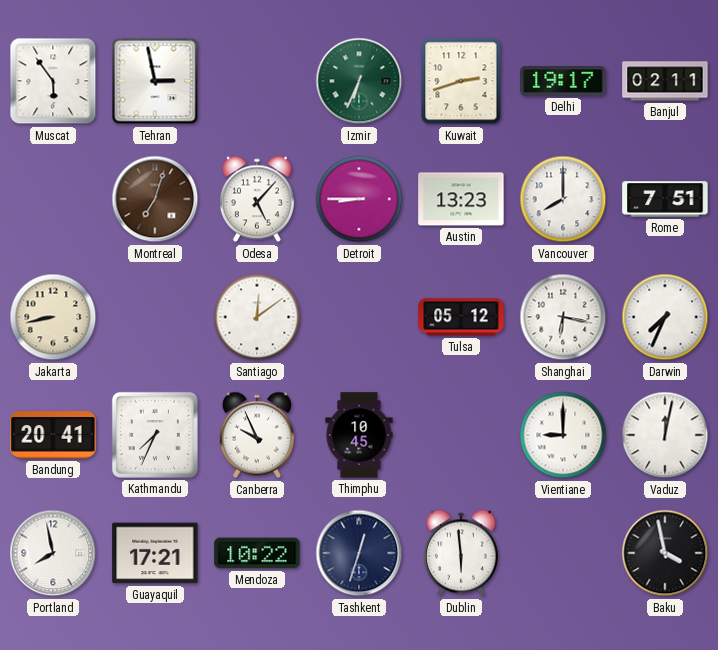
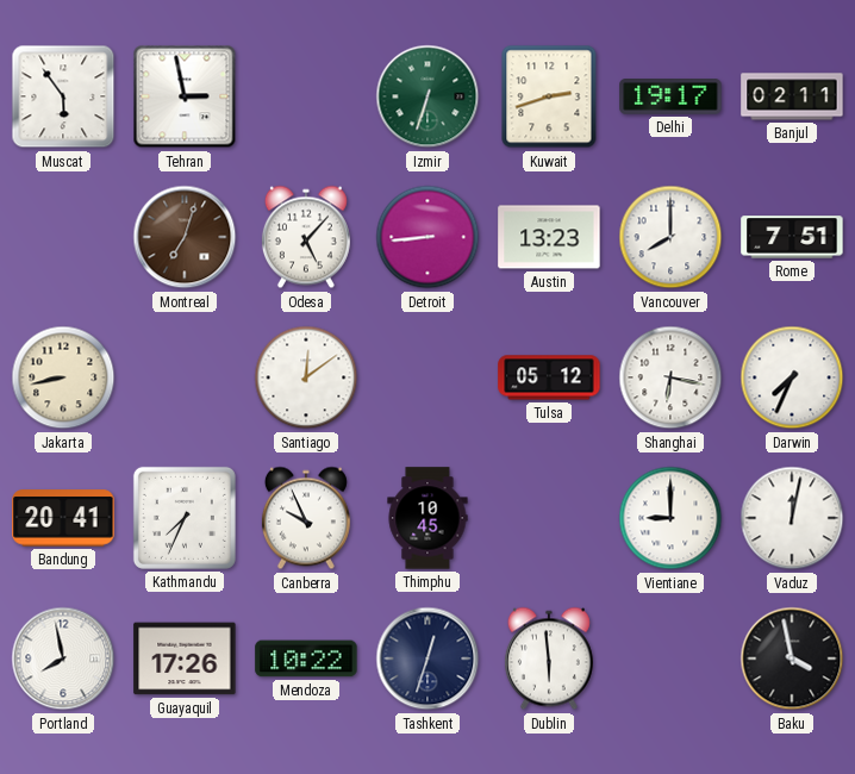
Izmir: 6:34 -> 6:33
Detroit: 8:45 -> 8:44
Guayaquil: 17:21 -> 17:26
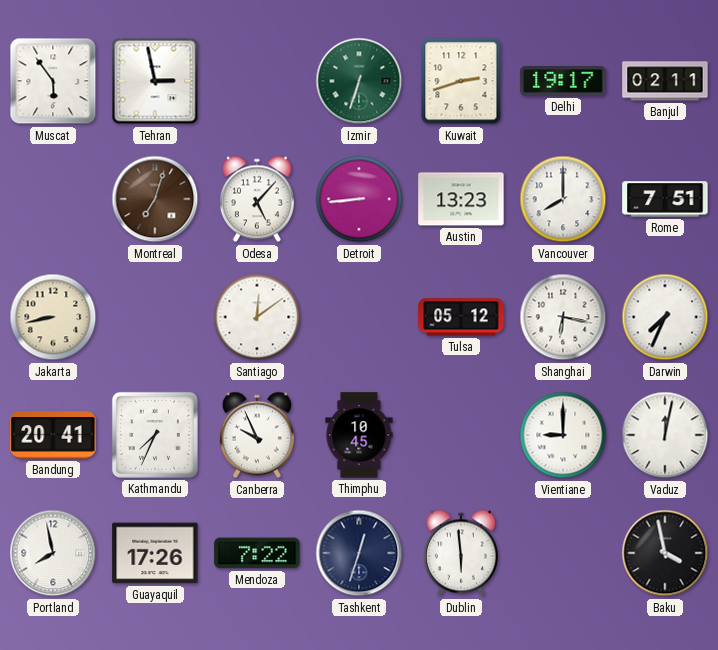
Mendoza: 10:22 -> 7:22
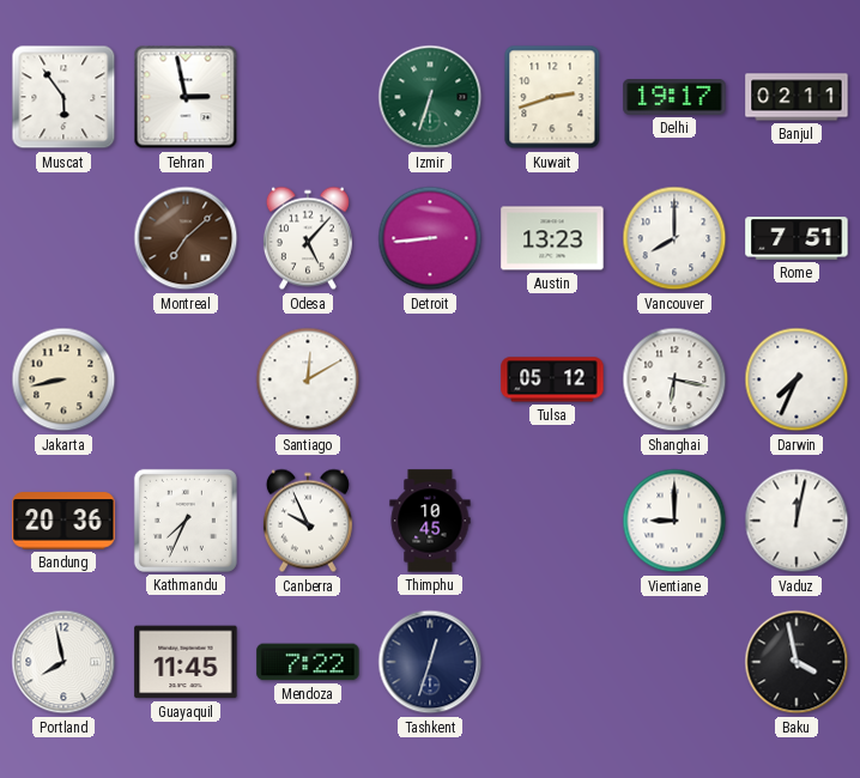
Montreal: 7:03 -> 7:08
Santiago: 12:09 -> 12:10
Bandung: 20:41 -> 20:36
Guayaquil: 17:26 -> 11:45
Dublin: 5:59 -> none
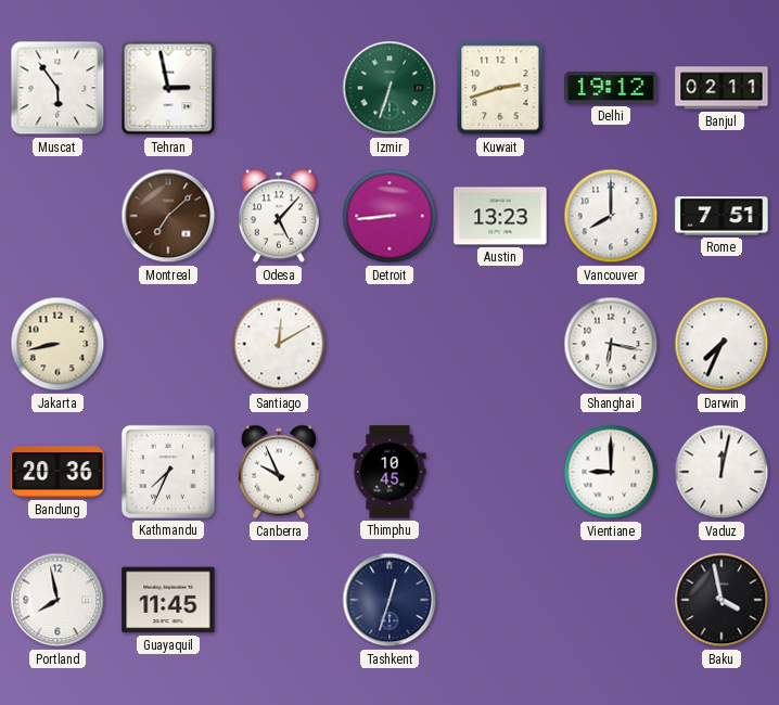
Delhi: 19:17 -> 19:12
Tulsa: 05:12 -> none
Mendoza: 7:22 -> none
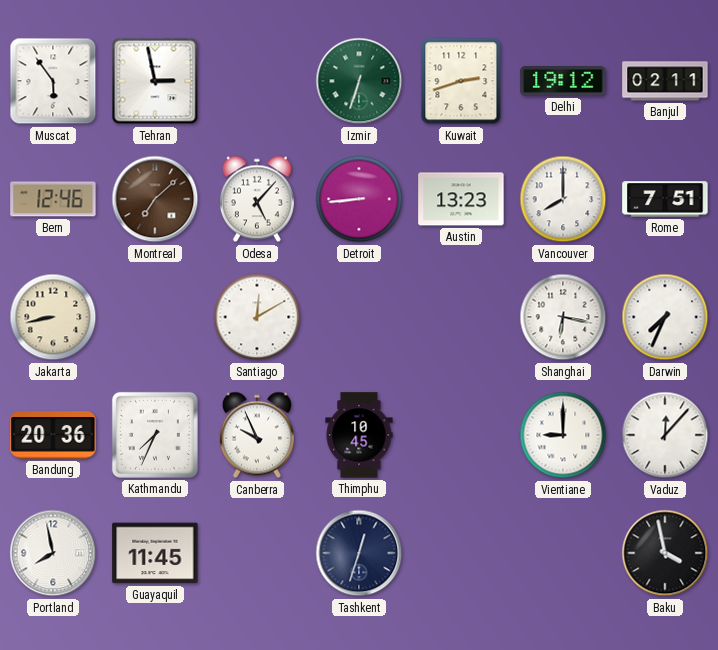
Bern: none -> 12:46
Vaduz: 12:02 -> 12:07
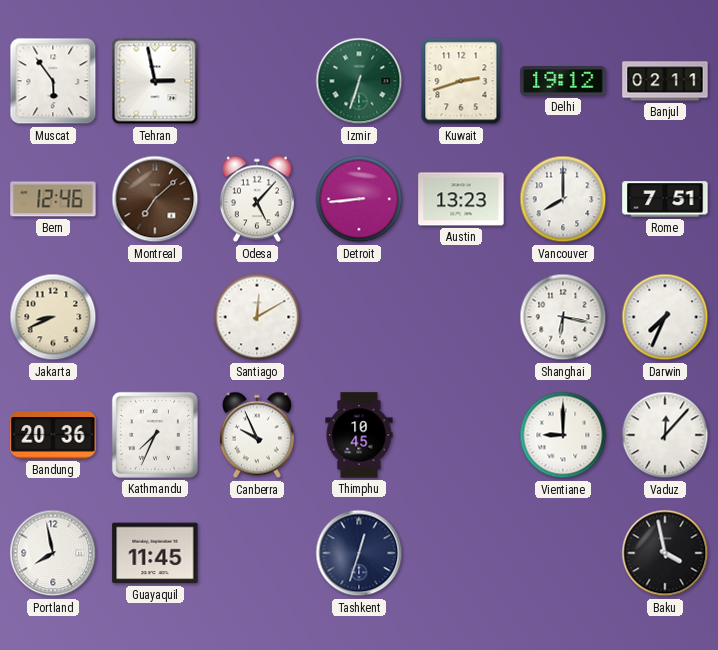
Jakarta: 8:43 -> 8:41
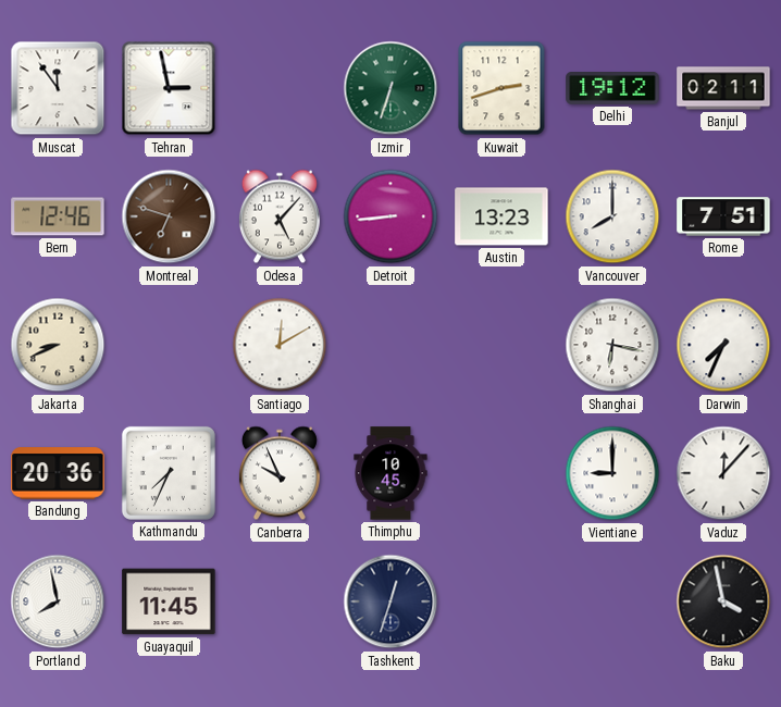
Muscat: 5:54 -> 11:54
Montreal: 7:08 -> 6:48
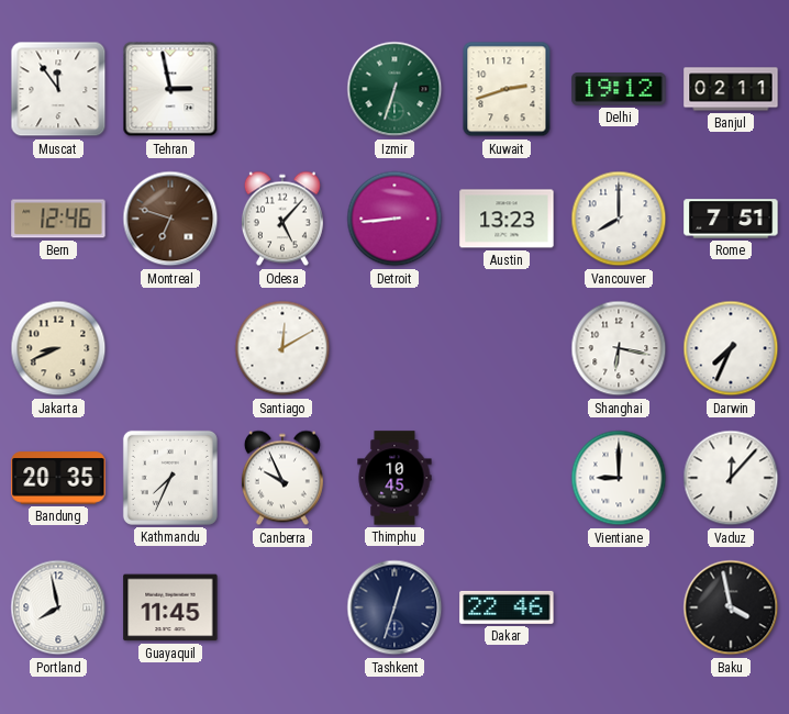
Bandung: 20:36 -> 20:35
Dakar: none -> 22:46
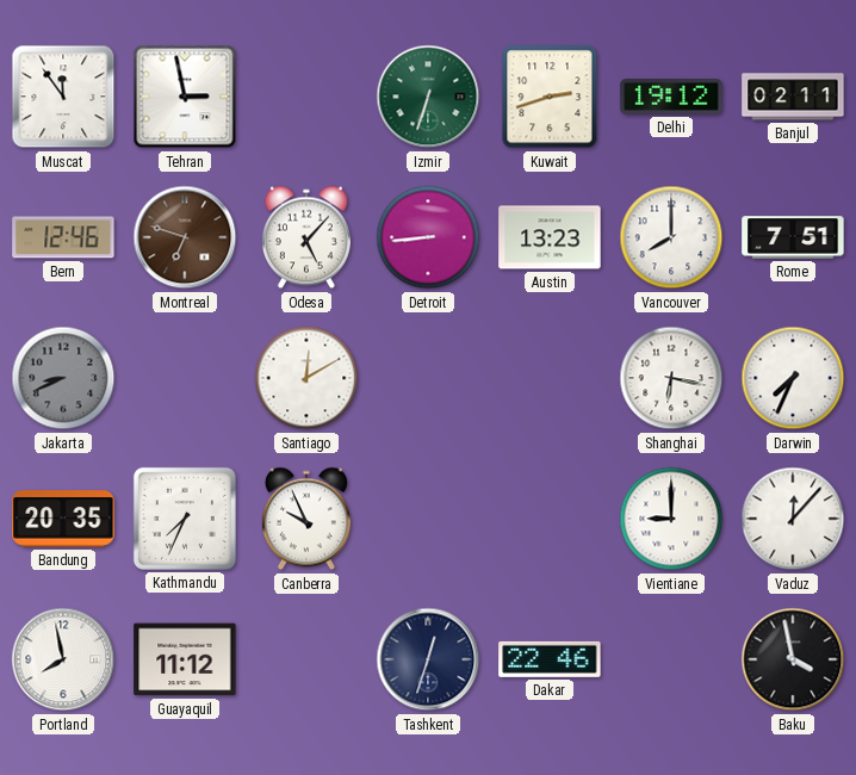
Jakarta dial: cream -> grey
Thimphu: 10:45 -> none
Guayaquil: 11:45 -> 11:12
